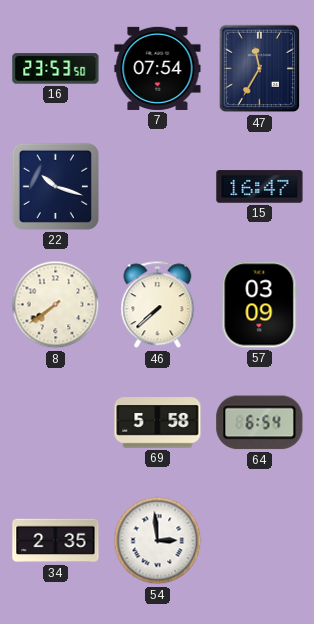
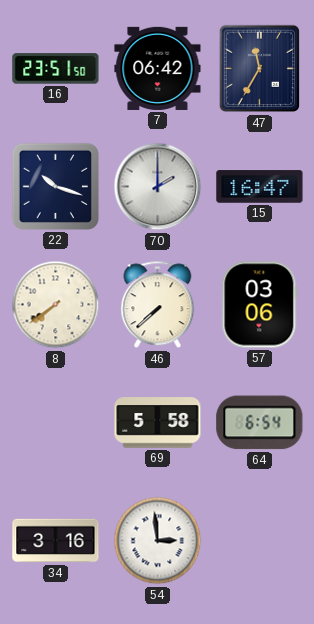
16: 23:53 -> 23:51
7: 07:54 -> 06:42
70: none -> 2:00
57: 03:09 -> 03:06
34: 2:35 -> 3:16
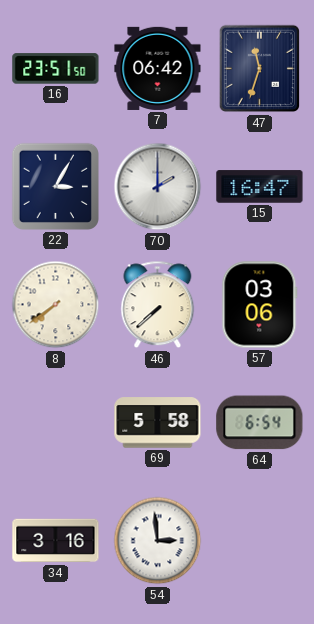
47: 11:35 -> 11:33
22: 10:18 -> 3:05
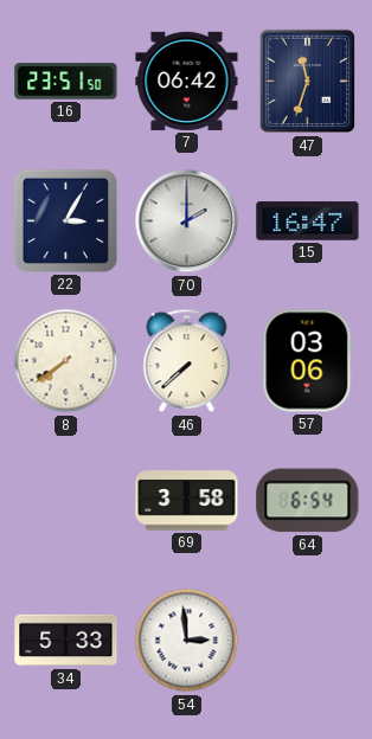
69: 5:58 -> 3:58
34: 3:16 -> 5:33
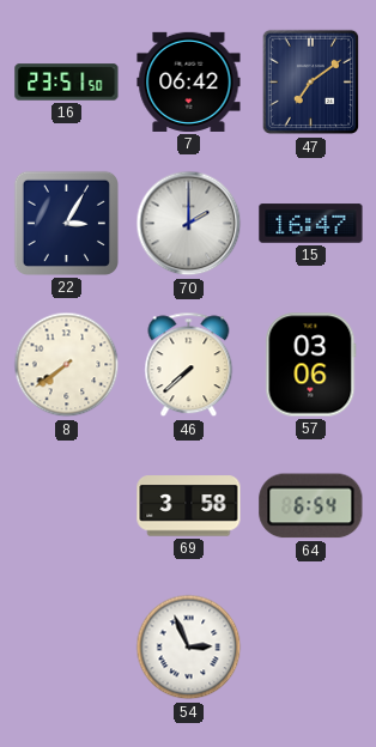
47: 11:33 -> 7:09
34: 5:33 -> none
54: 2:59 -> 2:56
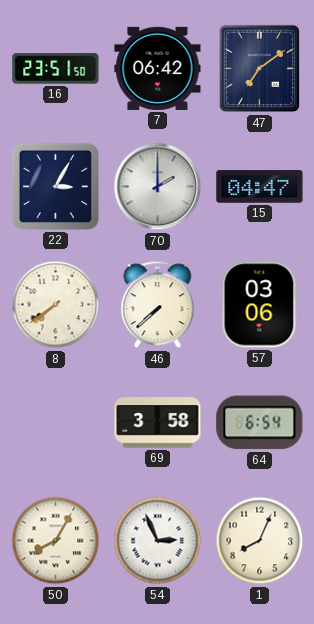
15: 16:47 -> 04:47
50: none -> 8:05
1: none -> 8:04
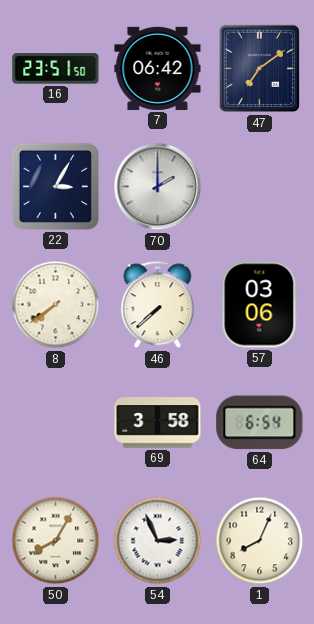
15: 04:47 -> none
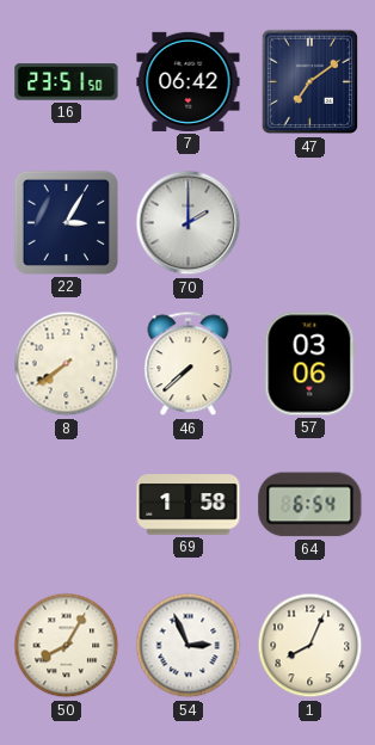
69: 3:58 -> 1:58
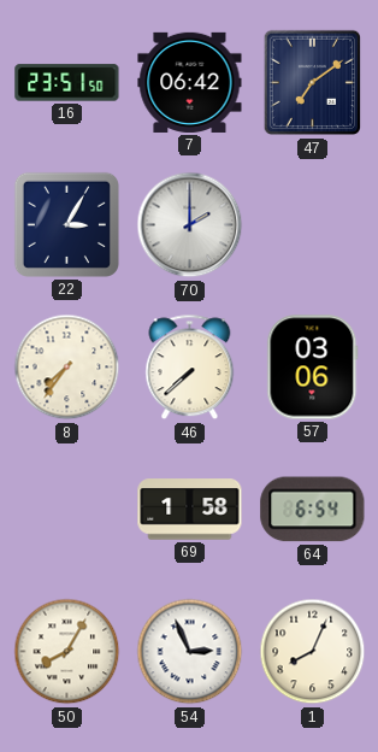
8: 7:39 -> 7:36
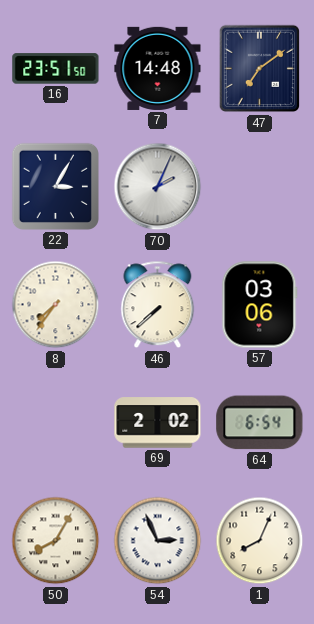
7: 06:42 -> 14:48
70: 2:00 -> 2:04
69: 1:58 -> 2:02
